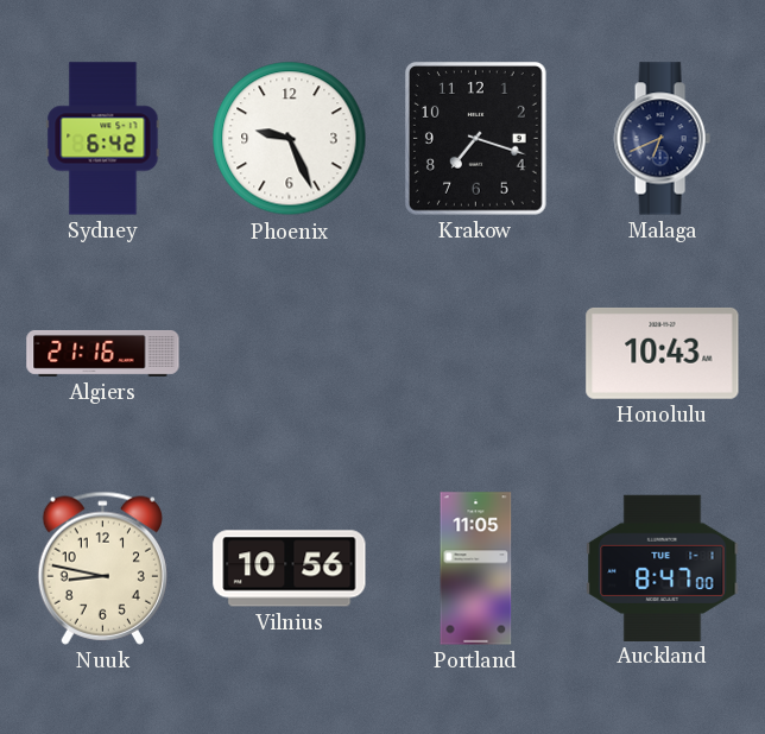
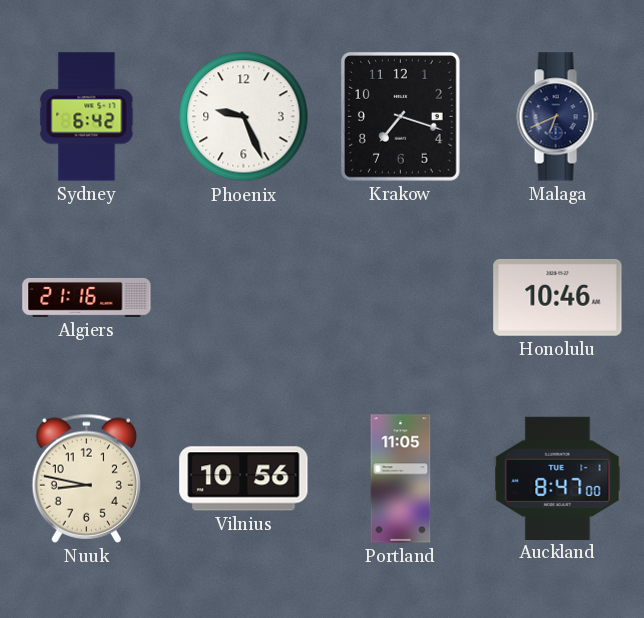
Honolulu: 10:43 -> 10:46
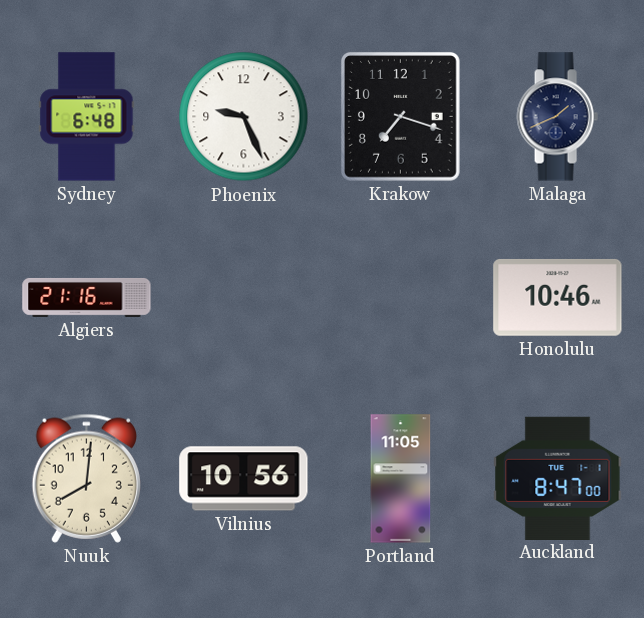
Sydney: 6:42 -> 6:48
Malaga: 6:41 -> 1:41
Nuuk: 8:47 -> 8:01
